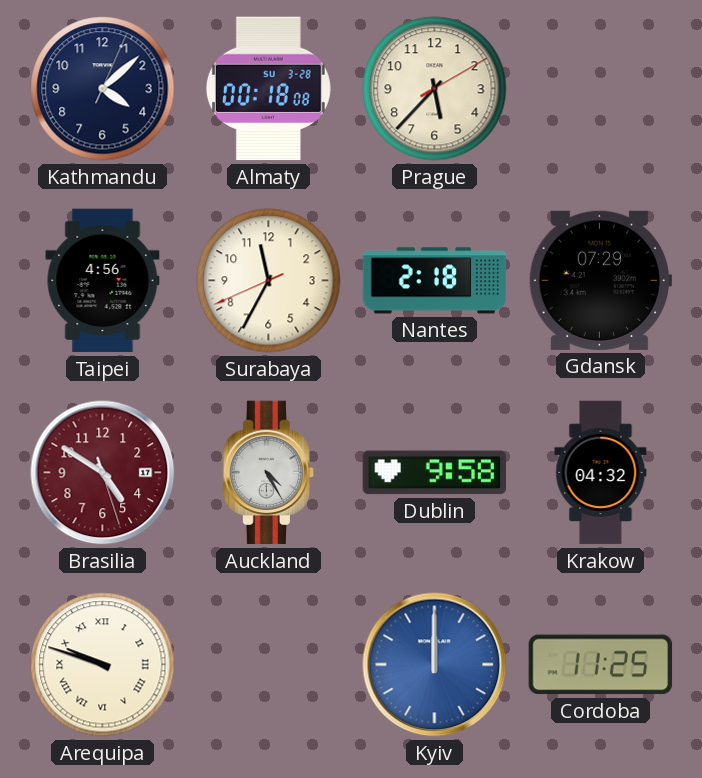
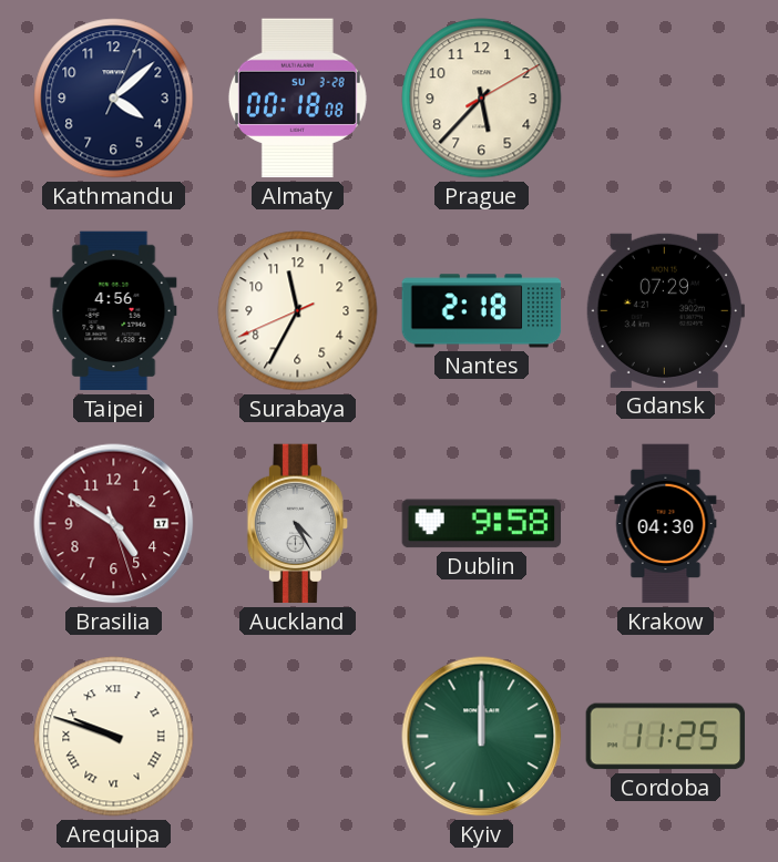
Krakow: 04:32 -> 04:30
Kyiv dial: blue -> green
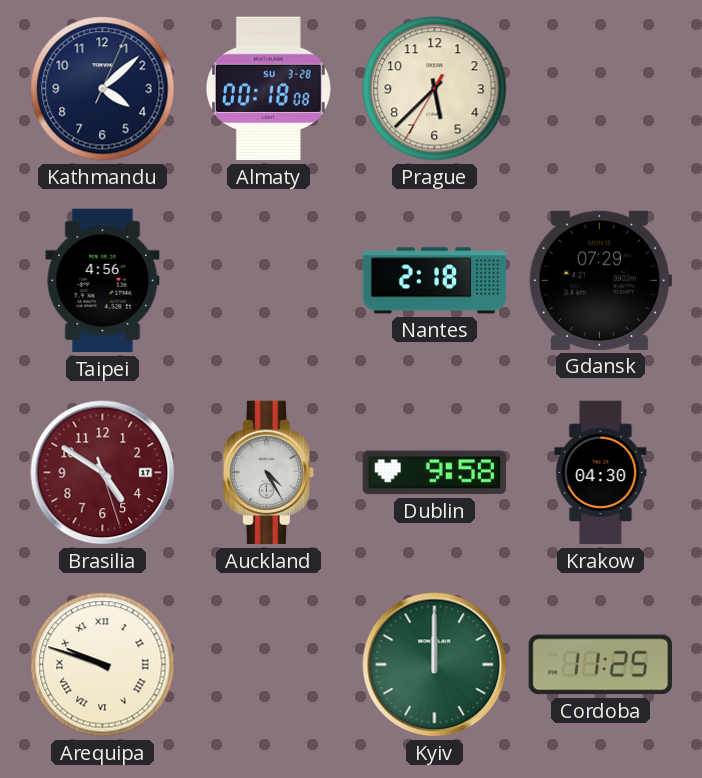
Prague: 5:37:10 -> 5:37:35
Surabaya: 11:34 -> none
